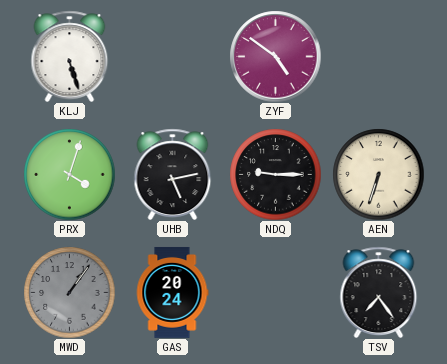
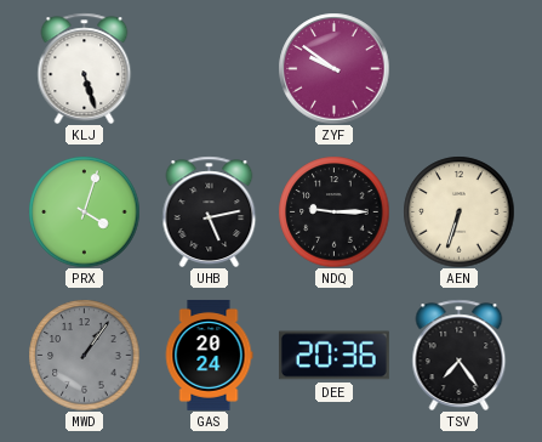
ZYF: 4:51 -> 9:51
DEE: none -> 20:36
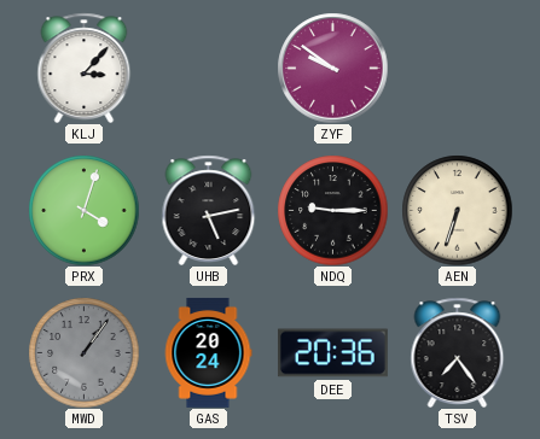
KLJ: 5:27 -> 3:07
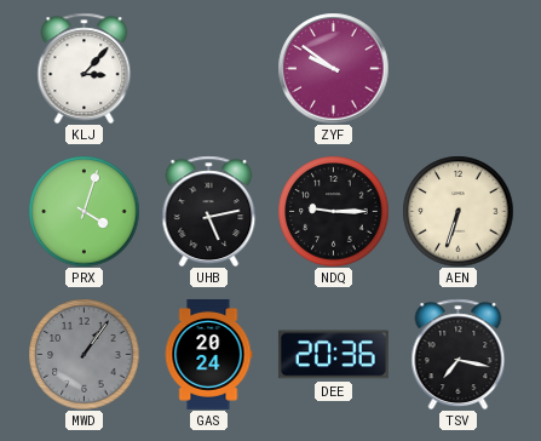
TSV: 7:24 -> 7:17
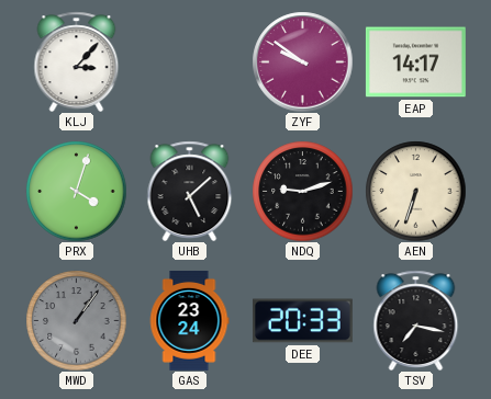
EAP: none -> 14:17
UHB: 5:13 -> 5:08
NDQ: 9:15 -> 9:12
GAS: 20:24 -> 23:24
DEE: 20:36 -> 20:33
